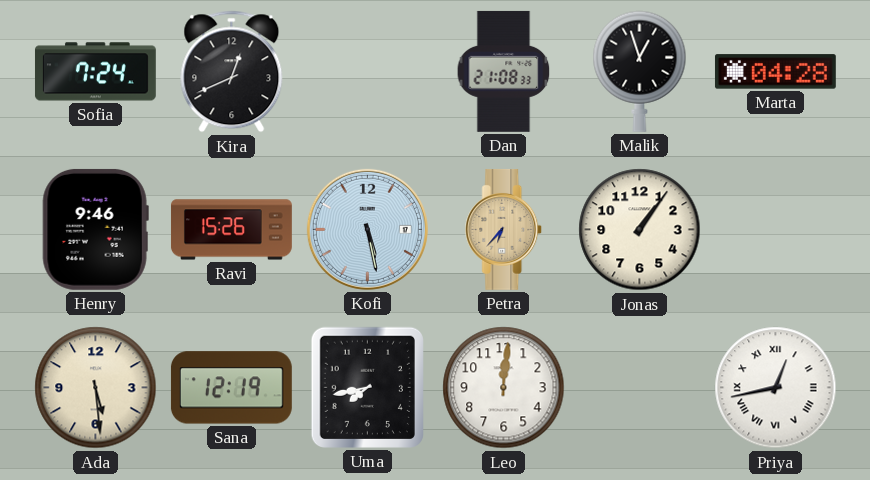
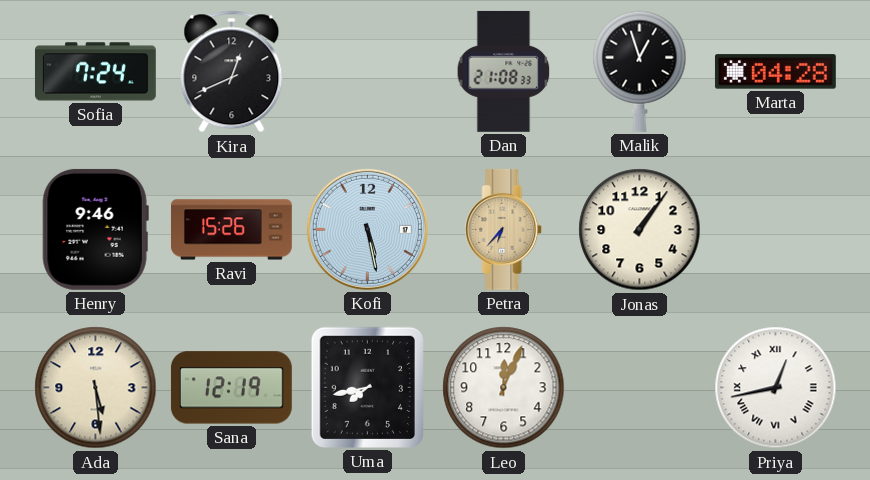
Leo: 12:01 -> 12:04
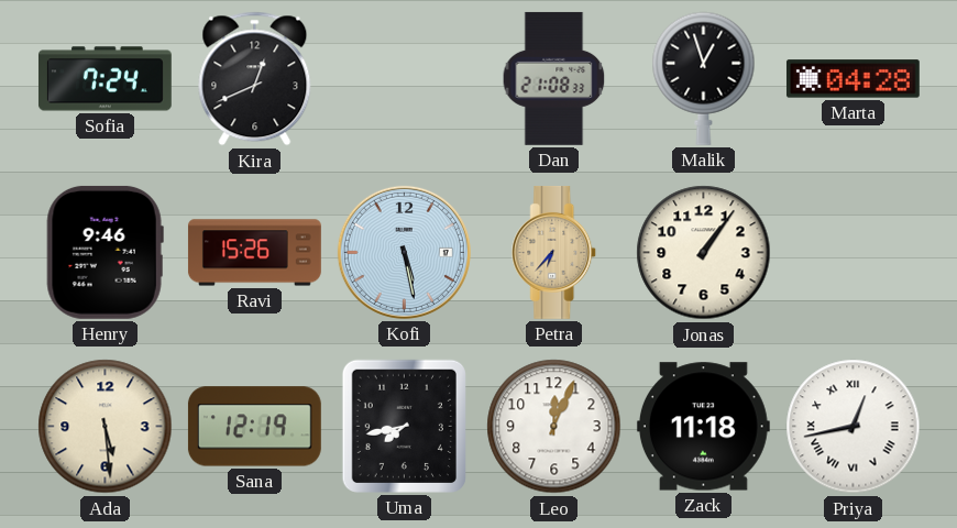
Zack: none -> 11:18
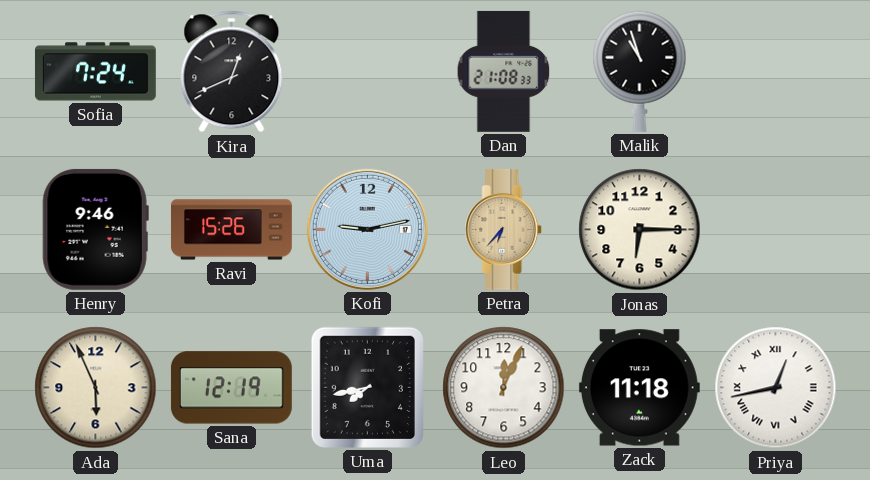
Malik: 12:57 -> 10:57
Marta: 04:28 -> none
Kofi: 5:28 -> 9:13
Jonas: 1:06 -> 6:15
Ada: 5:29 -> 5:56
